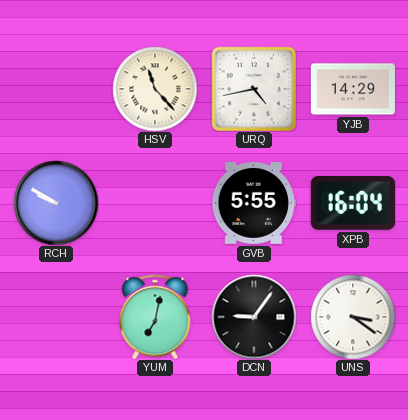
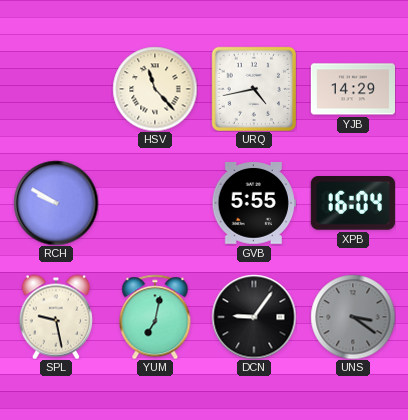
SPL: none -> 9:28
UNS dial: white -> grey
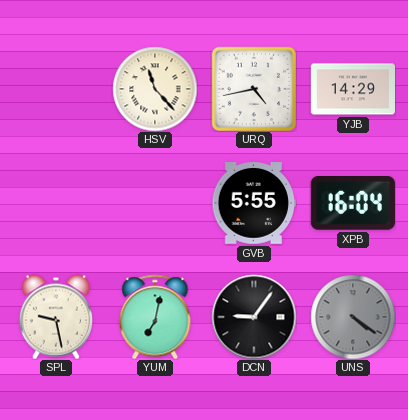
RCH: 9:50 -> none
UNS: 3:21 -> 4:21
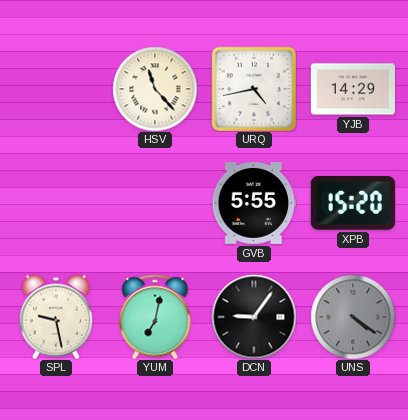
XPB: 16:04 -> 15:20
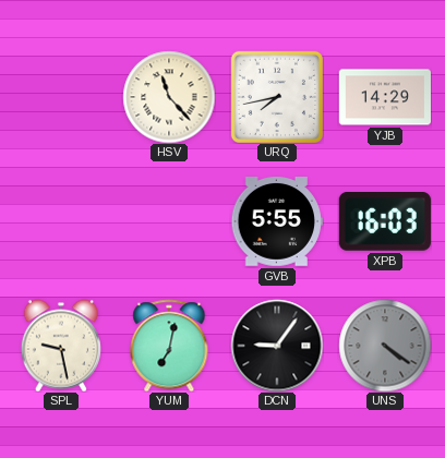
URQ: 4:43 -> 7:43
XPB: 15:20 -> 16:03
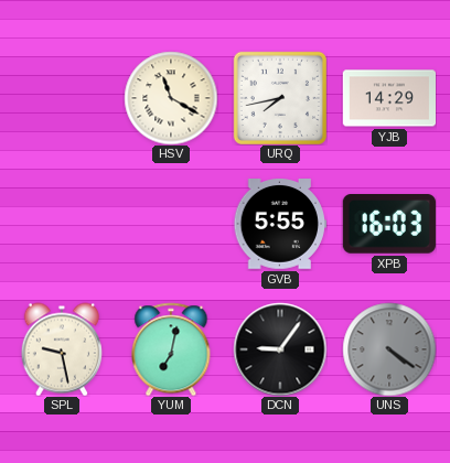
HSV: 11:23 -> 11:20
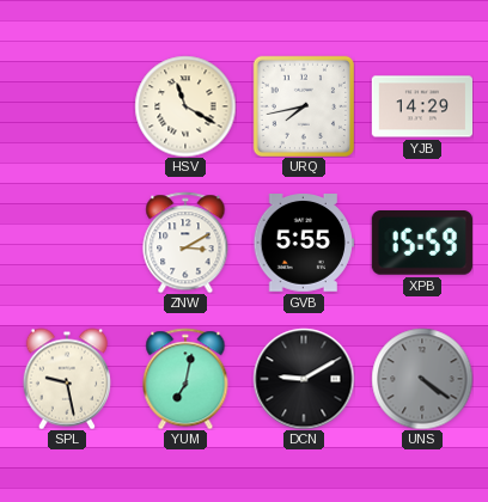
ZNW: none -> 3:10
XPB: 16:03 -> 15:59
DCN: 9:06 -> 9:10
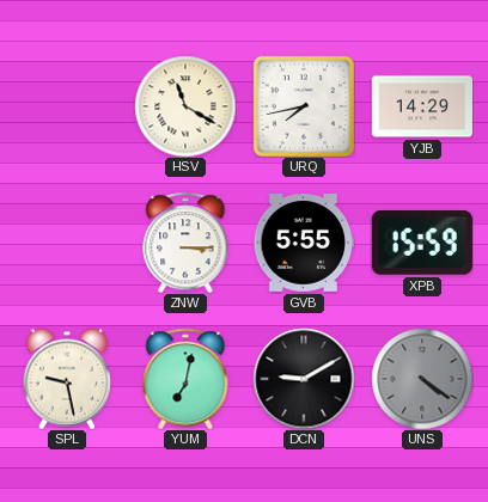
ZNW: 3:10 -> 3:15
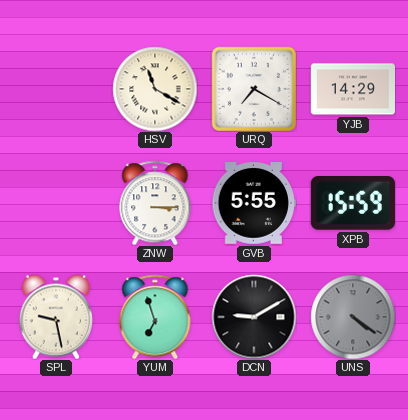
URQ: 7:43 -> 7:20
YUM: 7:02 -> 6:57
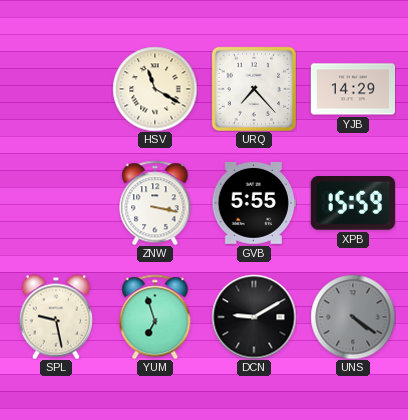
URQ: 7:20 -> 7:23
ZNW: 3:15 -> 3:17
